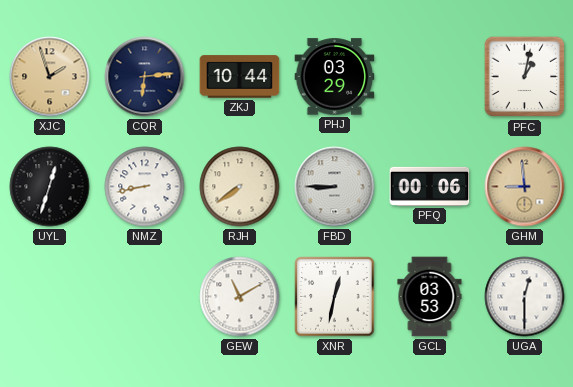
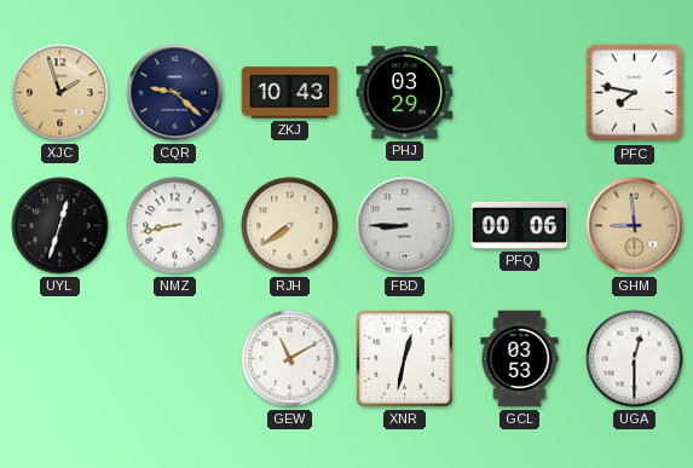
CQR: 6:14 -> 9:22
ZKJ: 10:44 -> 10:43
PFC: 1:02 -> 7:47
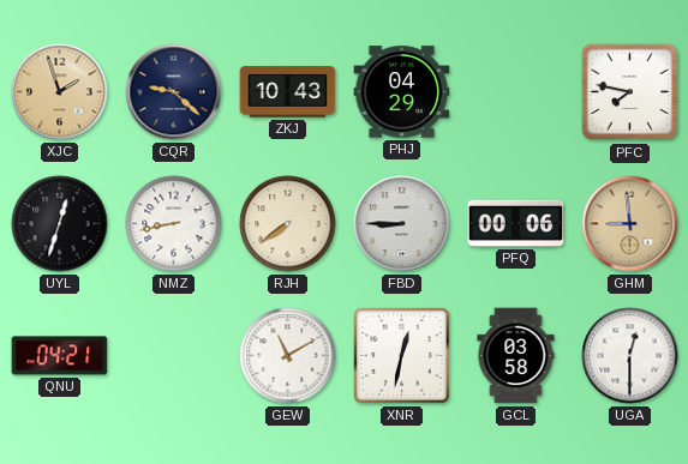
PHJ: 03:29 -> 04:29
QNU: none -> 04:21
GCL: 03:53 -> 03:58
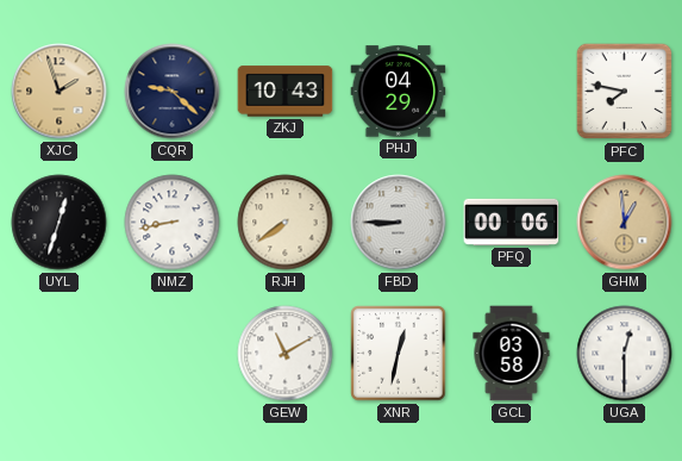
GHM: 8:59 -> 12:59
QNU: 04:21 -> none
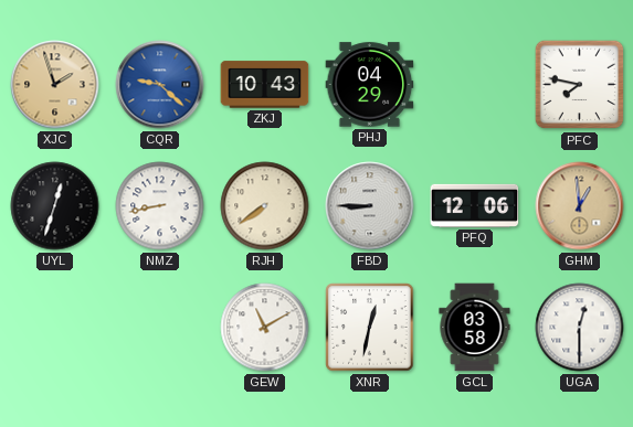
CQR dial: navy -> blue
PFQ: 00:06 -> 12:06
